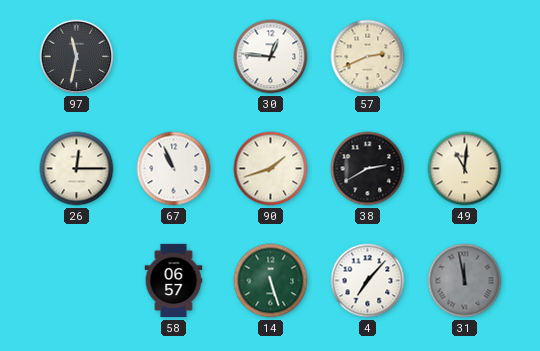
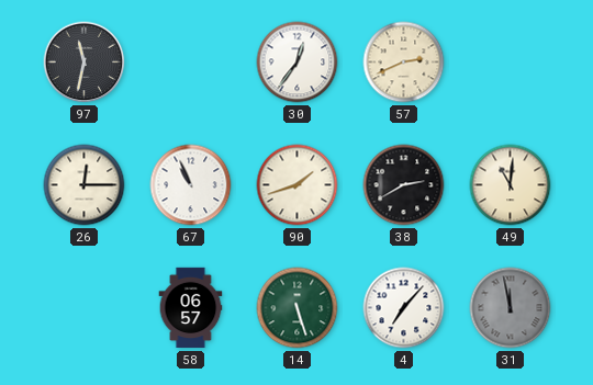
30: 12:46 -> 12:36
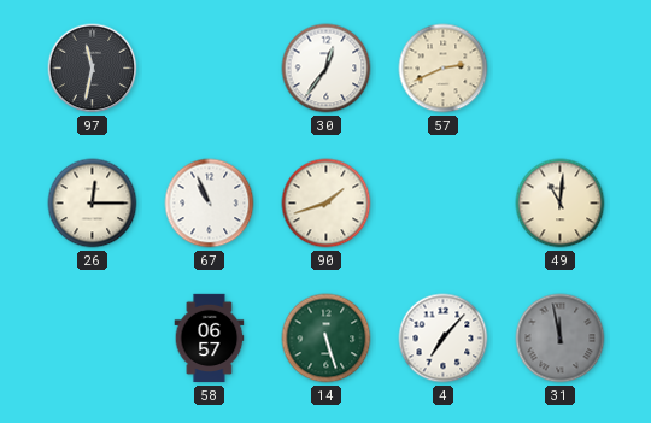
38: 2:40 -> none
